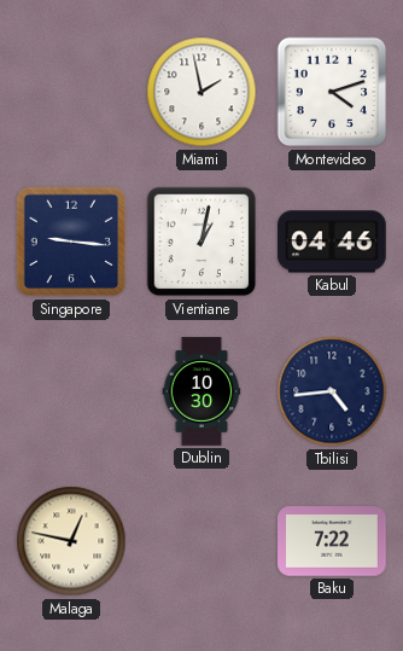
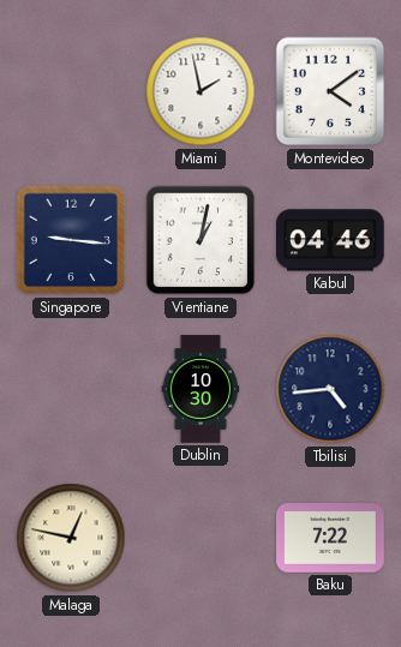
Montevideo: 4:12 -> 4:09
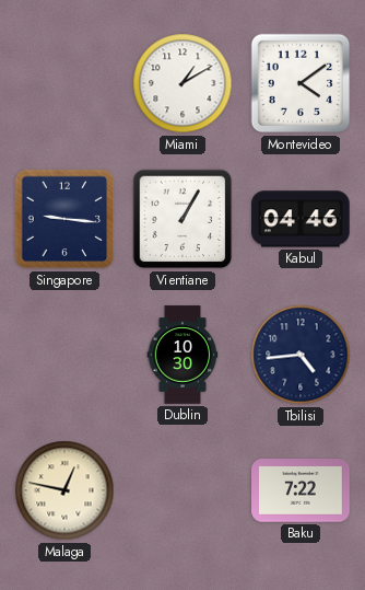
Miami: 1:58 -> 1:10
Vientiane: 1:02 -> 1:05
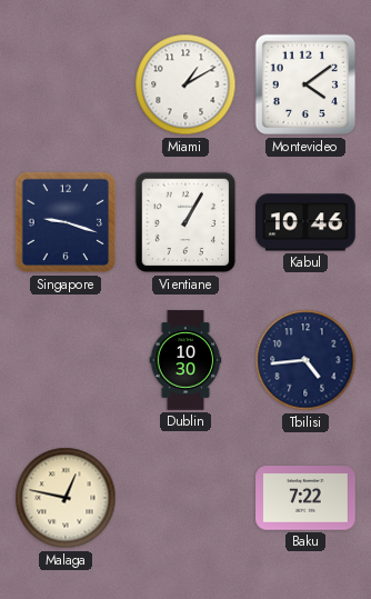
Singapore: 9:16 -> 9:18
Kabul: 04:46 -> 10:46
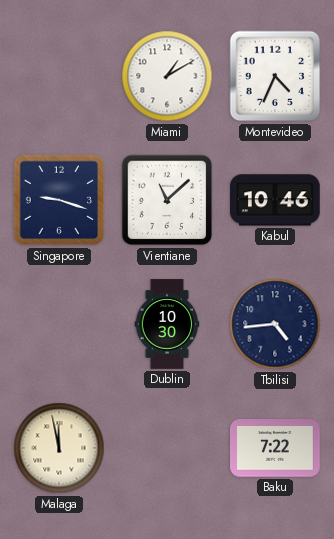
Montevideo: 4:09 -> 4:34
Vientiane: 1:05 -> 11:08
Malaga: 12:47 -> 11:58
